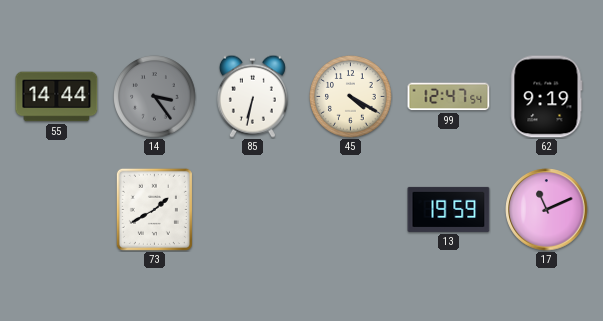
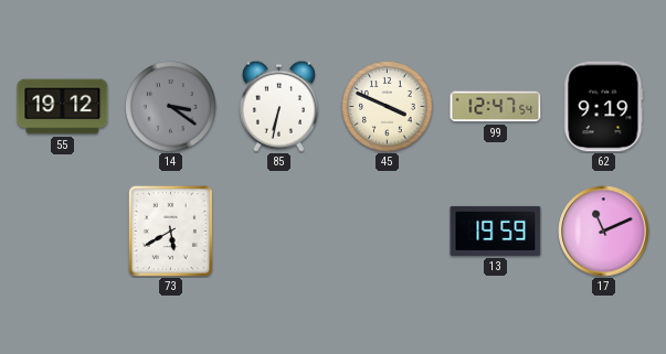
55: 14:44 -> 19:12
14: 3:24 -> 3:21
45: 4:20 -> 3:49
73: 1:40 -> 5:40
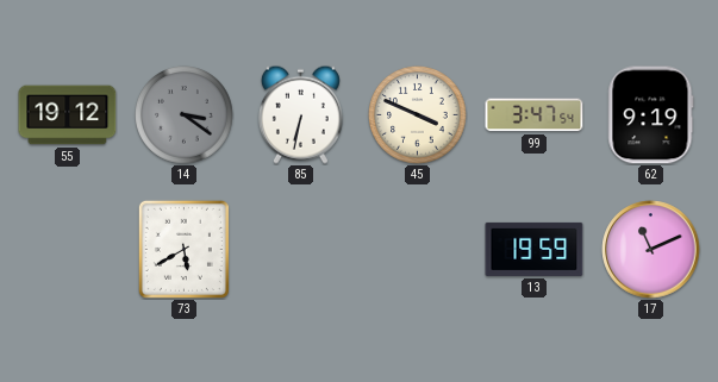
99: 12:47 -> 3:47
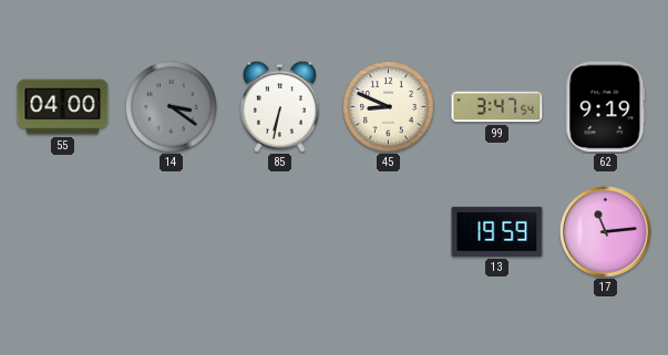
55: 19:12 -> 04:00
45: 3:49 -> 8:49
73: 5:40 -> none
17: 11:11 -> 11:14
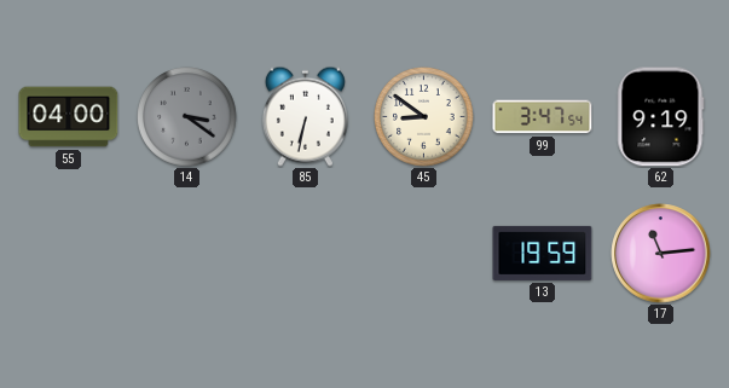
45: 8:49 -> 8:51
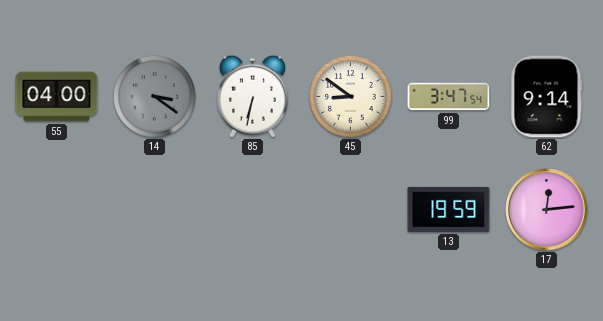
62: 9:19 -> 9:14
17: 11:14 -> 12:14
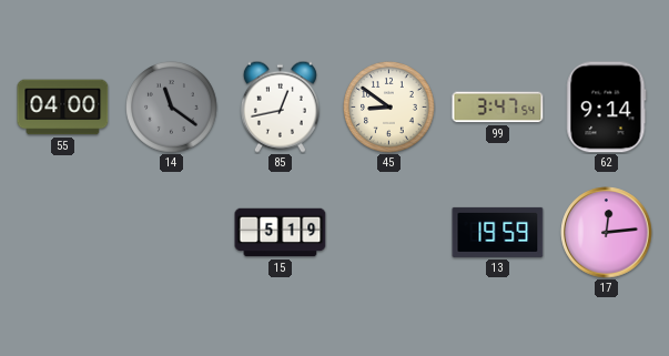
14: 3:21 -> 11:21
85: 6:32 -> 12:43
15: none -> 5:19
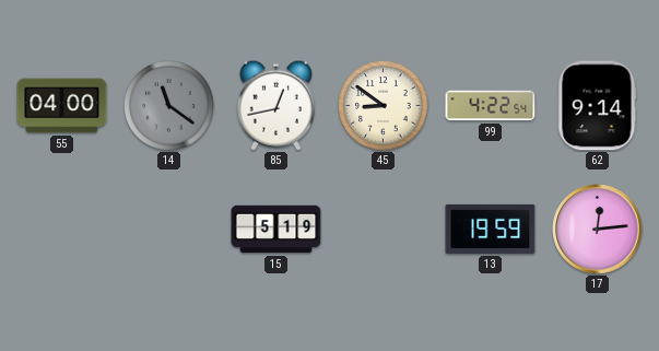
99: 3:47 -> 4:22
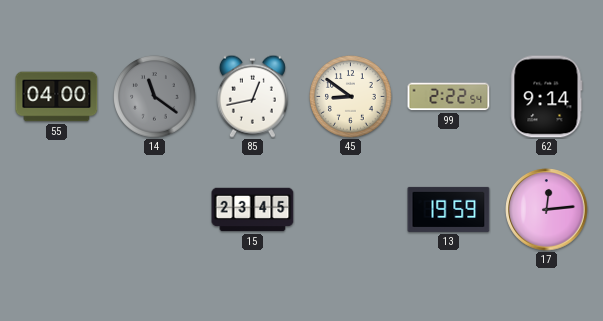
99: 4:22 -> 2:22
15: 5:19 -> 23:45
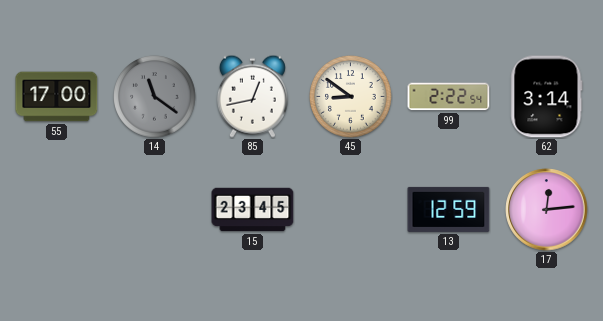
55: 04:00 -> 17:00
62: 9:14 -> 3:14
13: 19:59 -> 12:59
